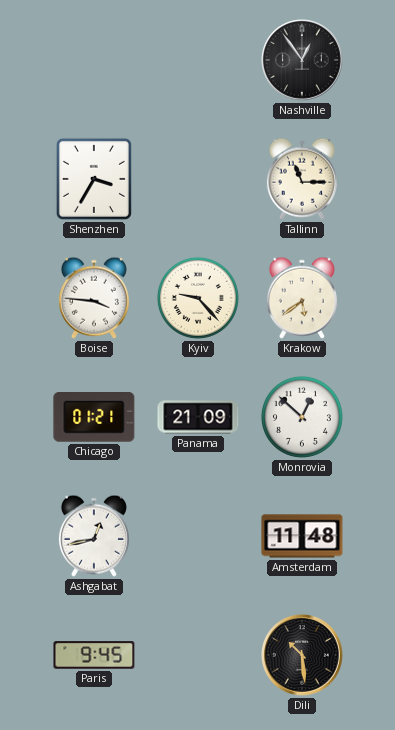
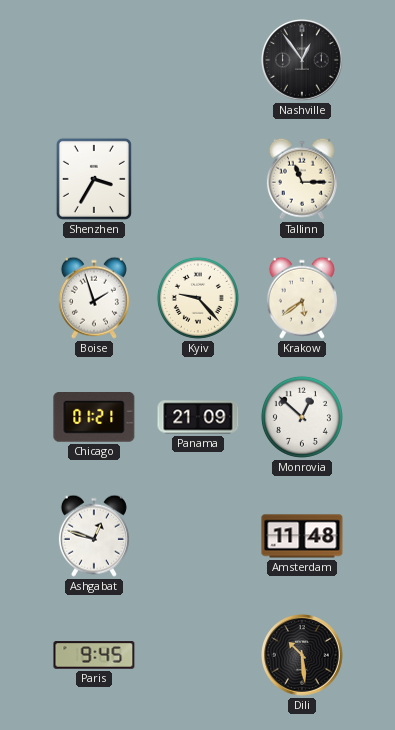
Boise: 3:46 -> 1:57
Ashgabat: 12:43 -> 12:48
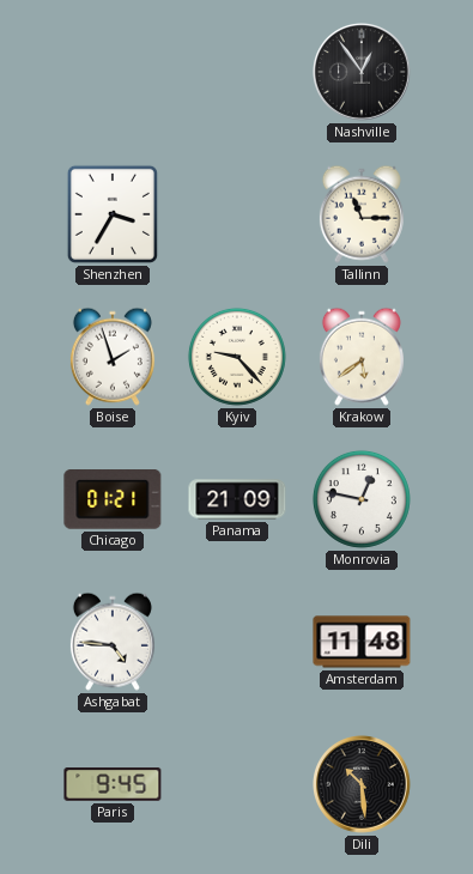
Monrovia: 12:52 -> 12:47
Ashgabat: 12:48 -> 4:46
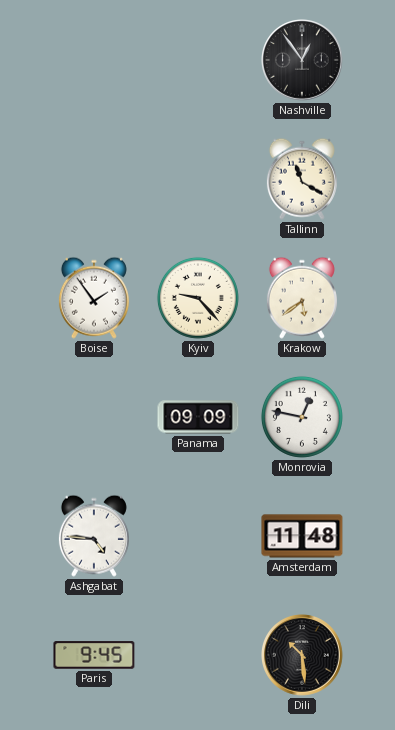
Shenzhen: 3:35 -> none
Tallinn: 11:15 -> 11:20
Boise: 1:57 -> 1:54
Chicago: 01:21 -> none
Panama: 21:09 -> 09:09
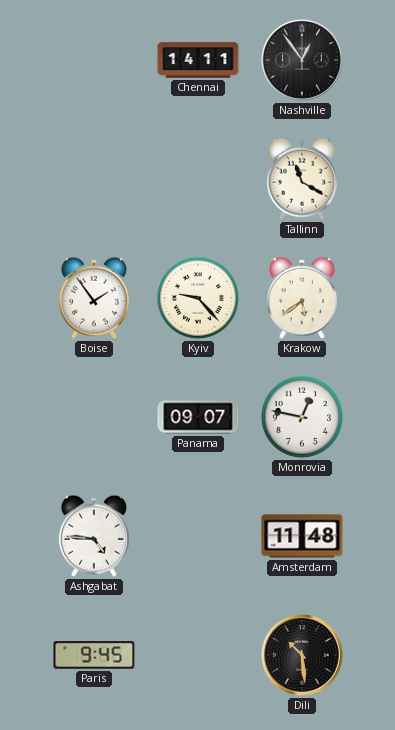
Chennai: none -> 14:11
Panama: 09:09 -> 09:07
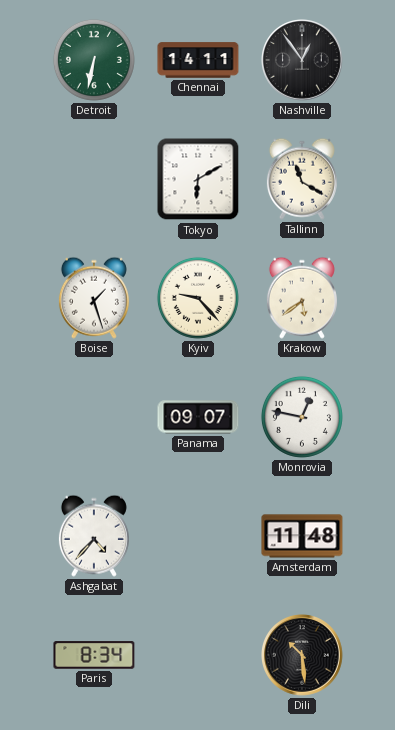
Detroit: none -> 6:32
Tokyo: none -> 6:10
Boise: 1:54 -> 1:27
Ashgabat: 4:46 -> 4:37
Paris: 9:45 -> 8:34
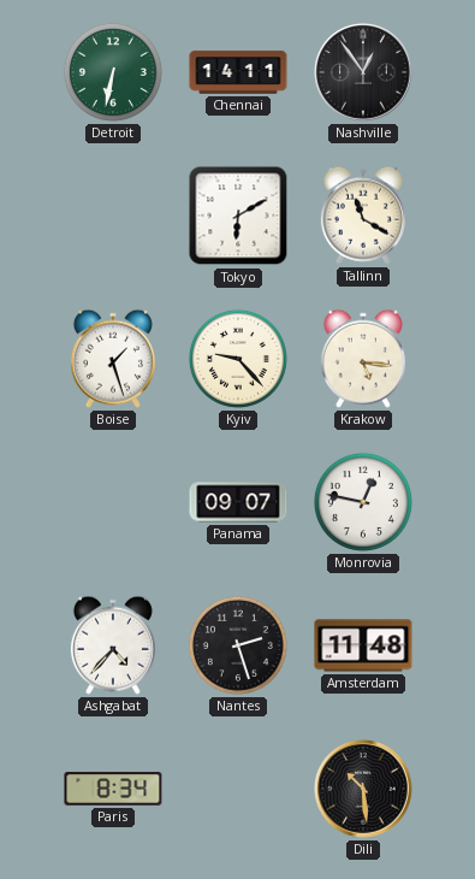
Krakow: 5:39 -> 5:16
Nantes: none -> 2:27
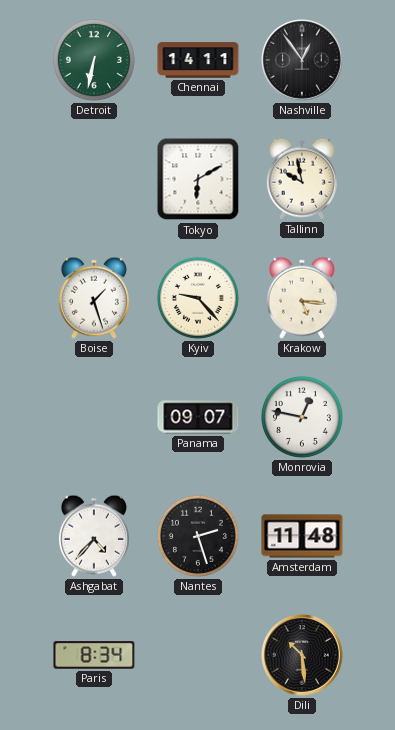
Tallinn: 11:20 -> 9:58
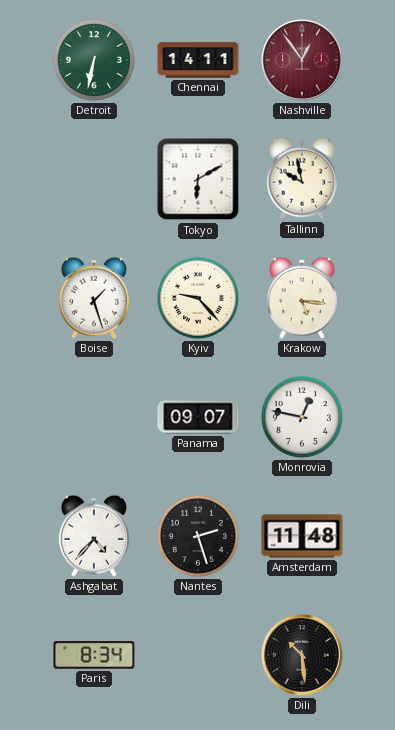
Nashville dial: black -> burgundy
